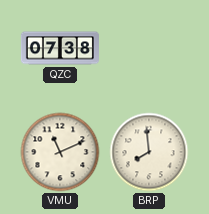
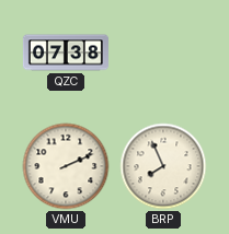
VMU: 11:11 -> 2:11
BRP: 7:59 -> 7:56
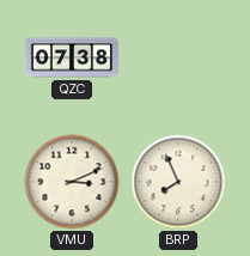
VMU: 2:11 -> 3:11
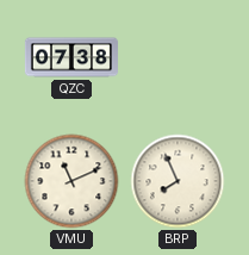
VMU: 3:11 -> 11:11
